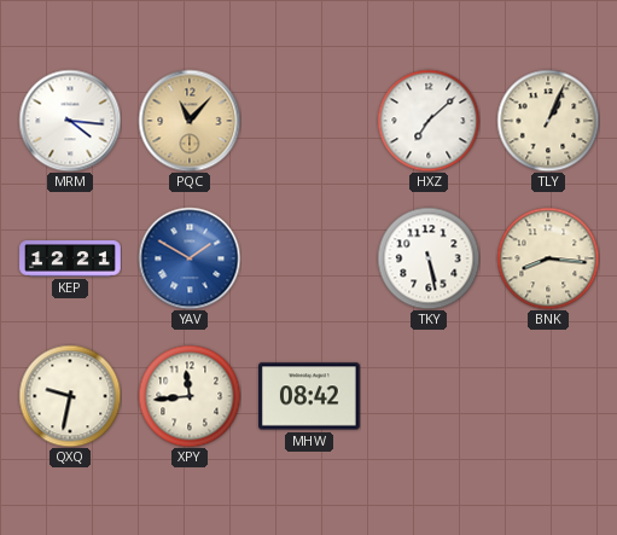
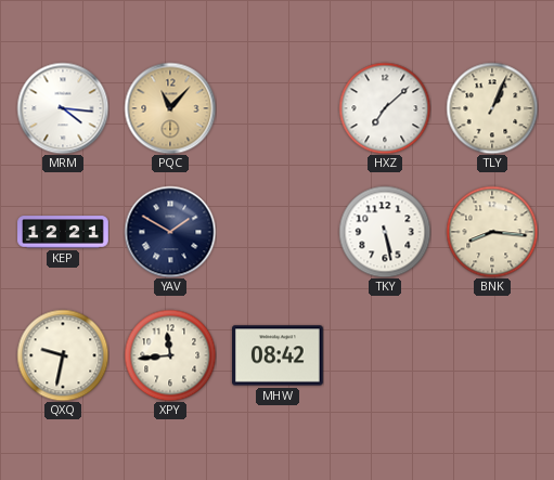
YAV dial: blue -> navy
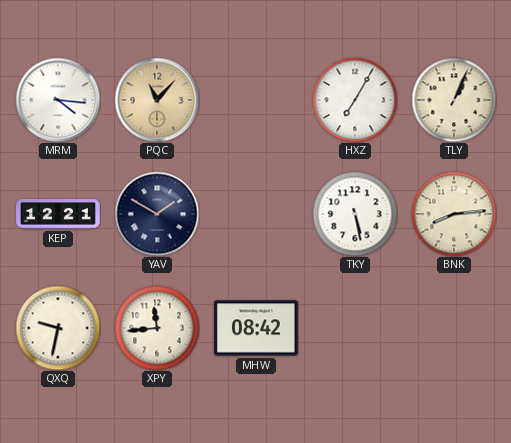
HXZ: 7:08 -> 7:05
BNK: 8:16 -> 8:14
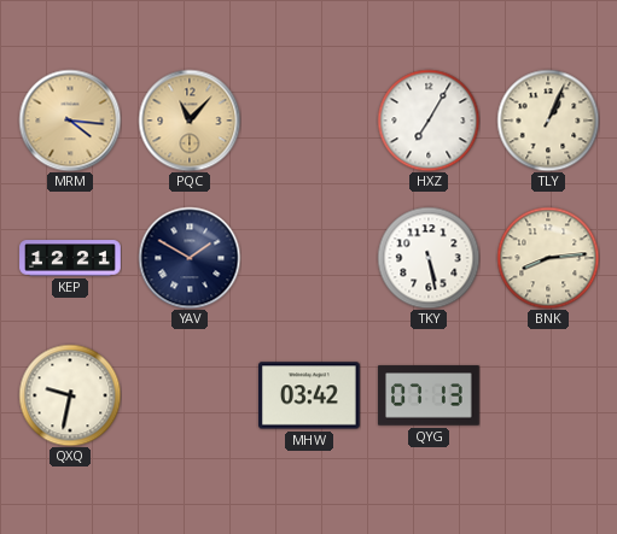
MRM dial: white -> champagne
XPY: 11:44 -> none
MHW: 08:42 -> 03:42
QYG: none -> 07:13
